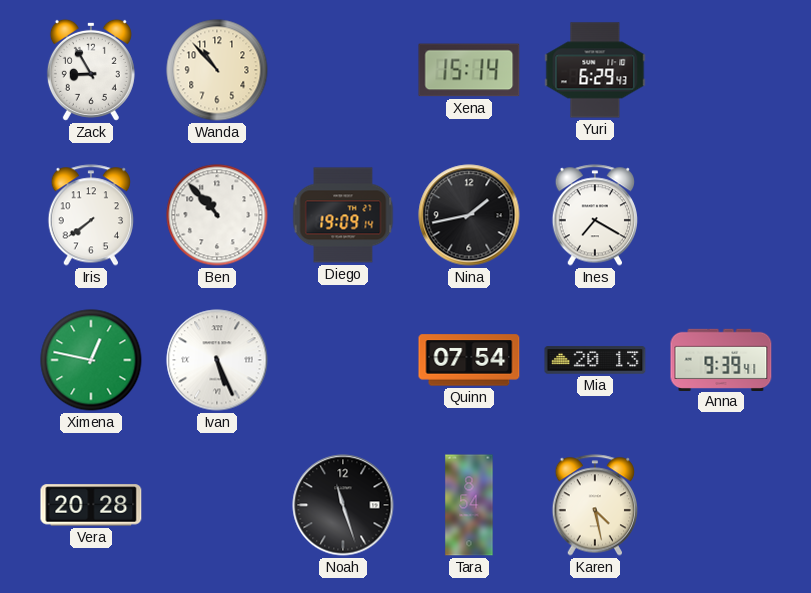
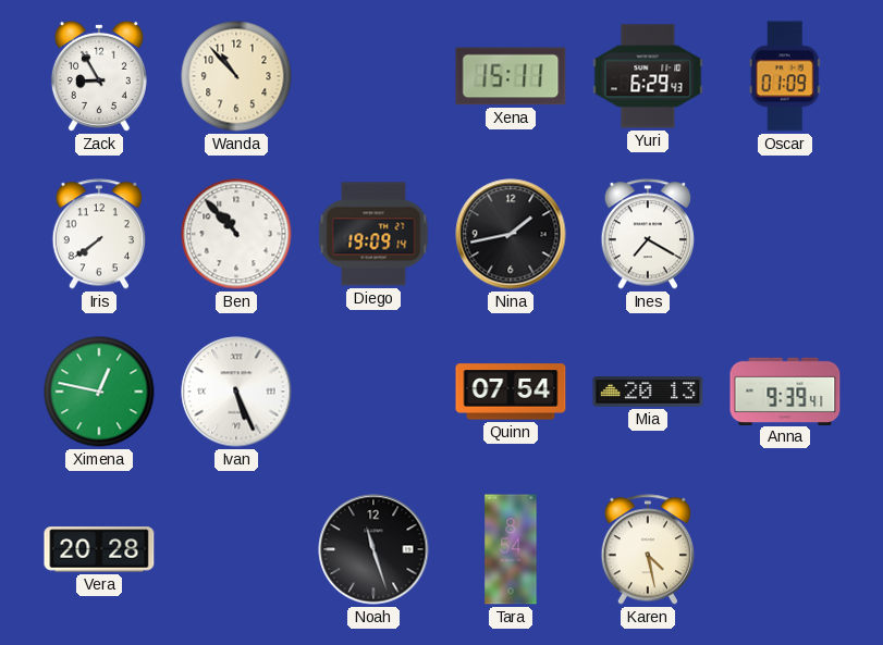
Xena: 15:14 -> 15:11
Oscar: none -> 01:09
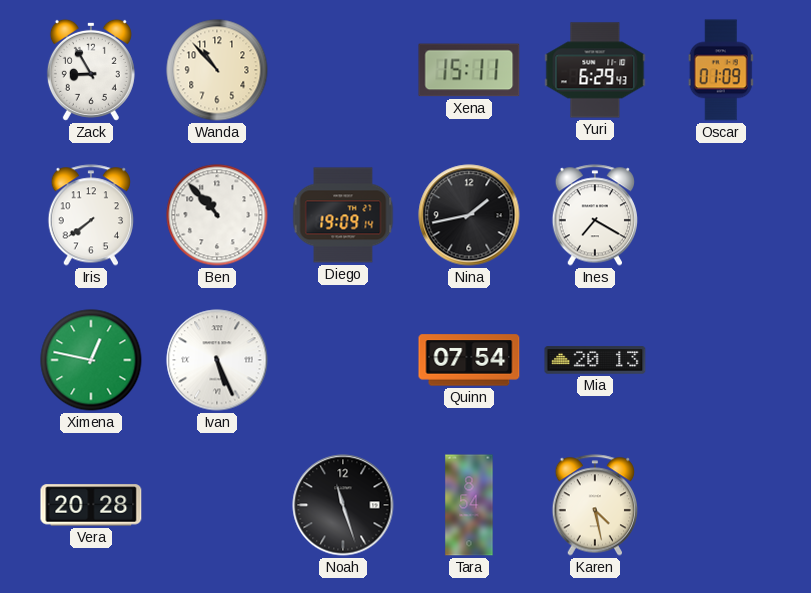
Anna: 9:39 -> none
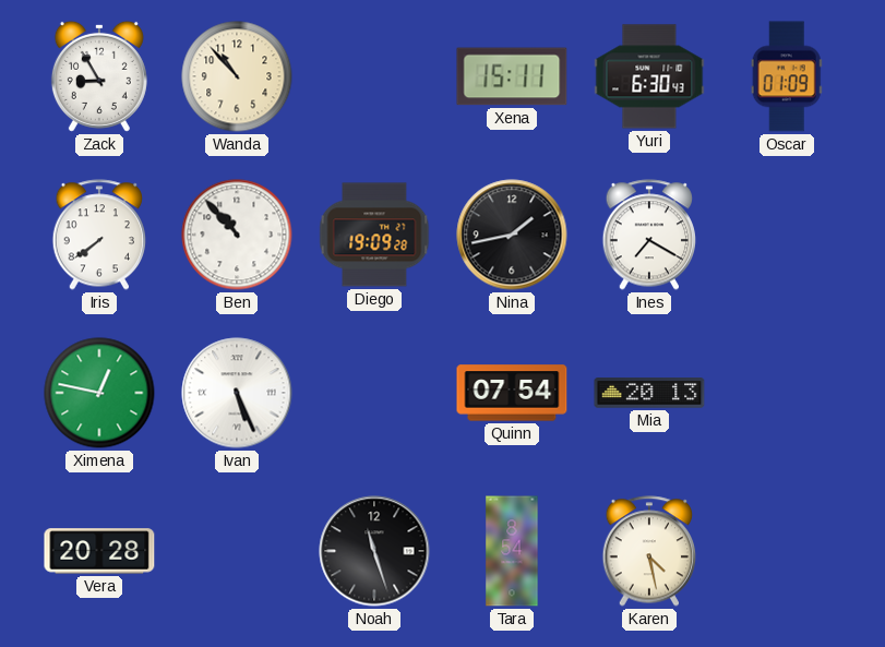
Yuri: 6:29 -> 6:30
Diego: 19:09:14 -> 19:09:28
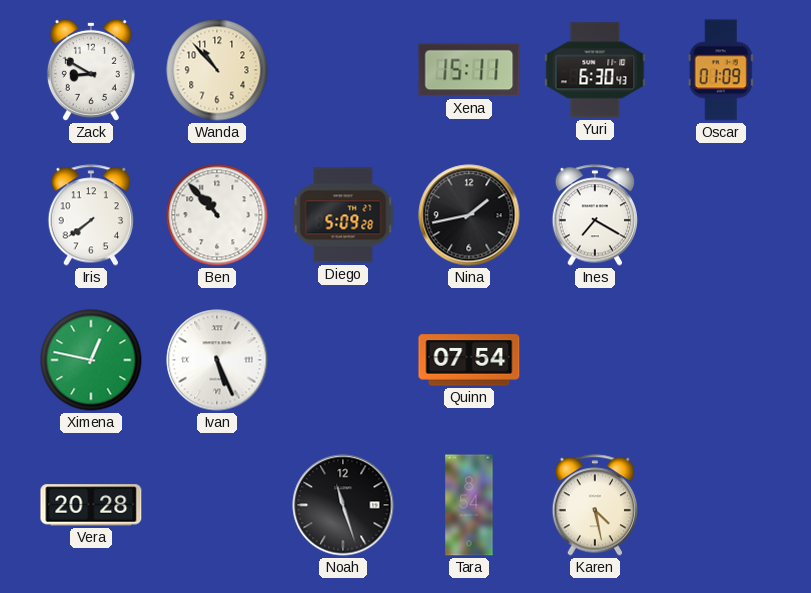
Zack: 8:55 -> 8:50
Diego: 19:09 -> 5:09
Mia: 20:13 -> none
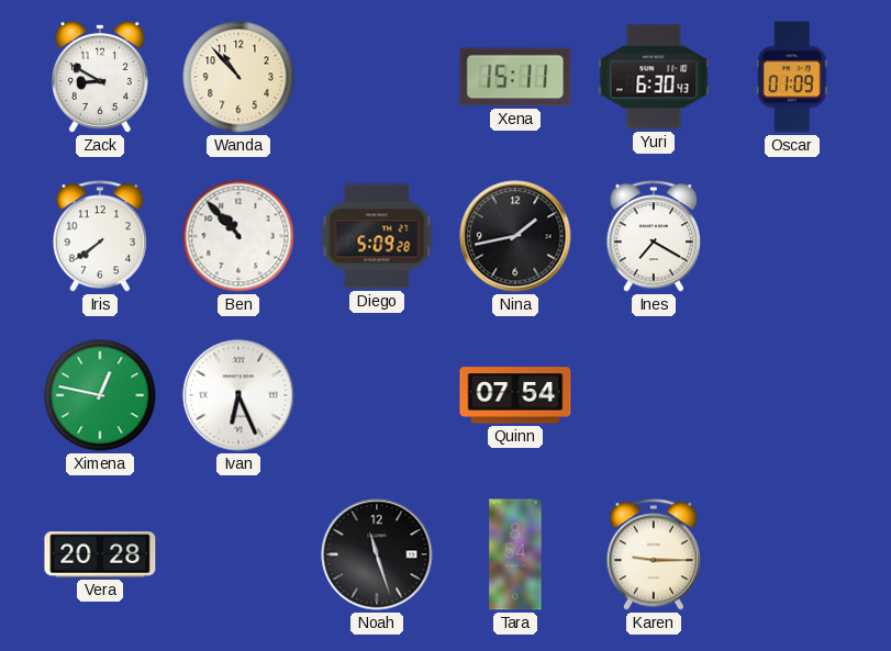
Ivan: 5:26 -> 6:26
Karen: 4:28 -> 9:15
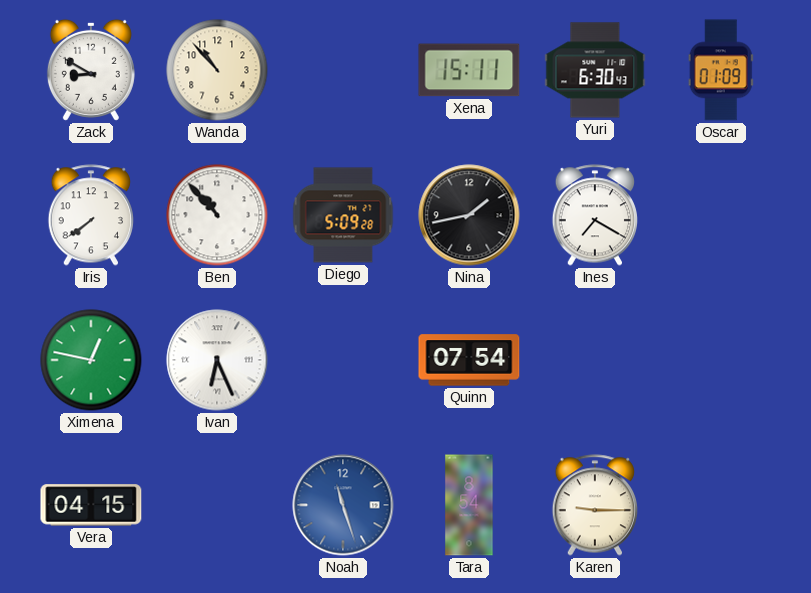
Vera: 20:28 -> 04:15
Noah dial: black -> blue
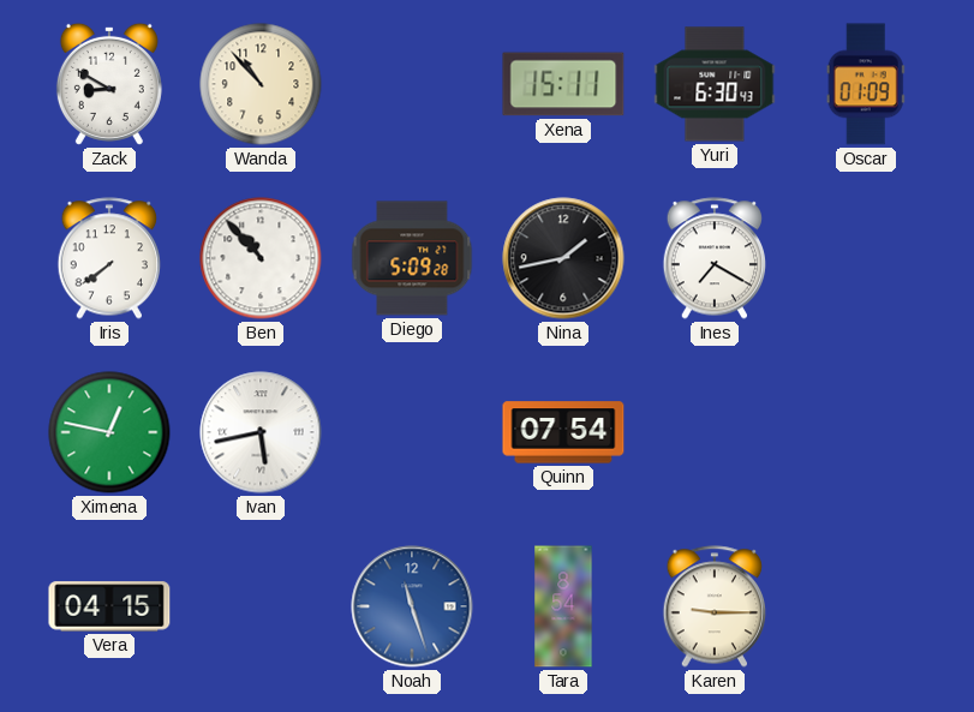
Ivan: 6:26 -> 5:43
